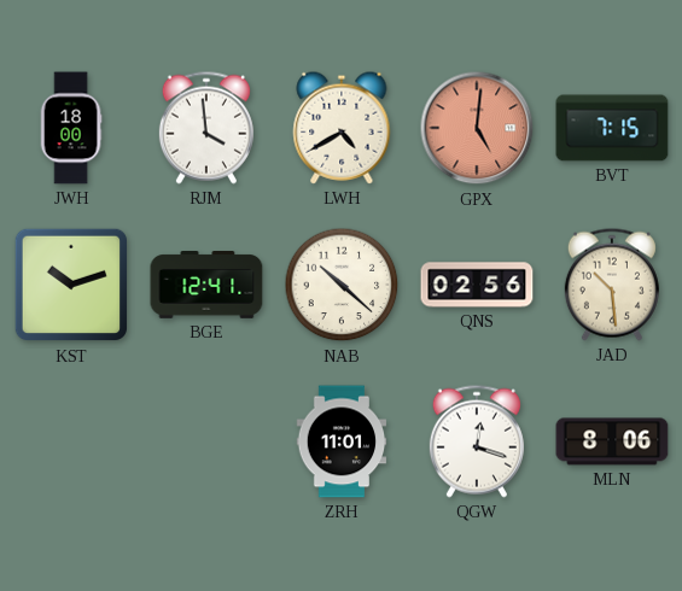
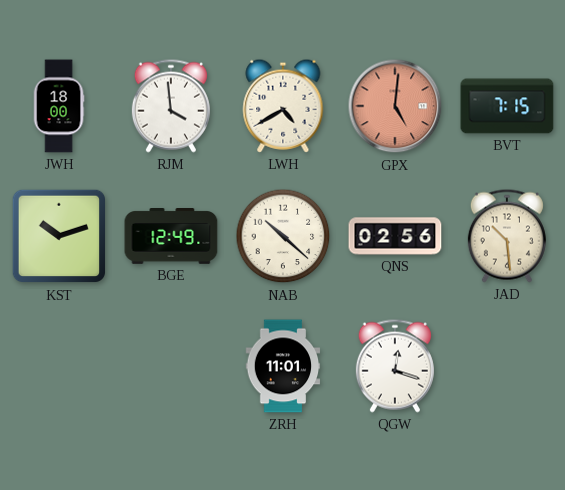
BGE: 12:41 -> 12:49
MLN: 8:06 -> none
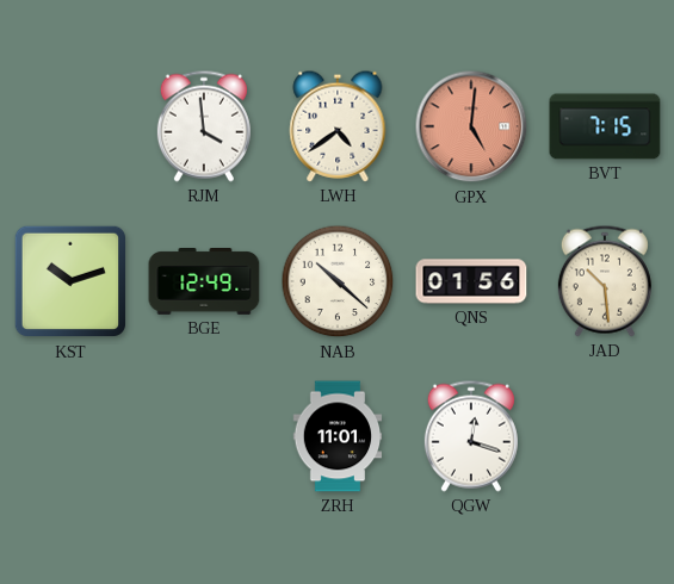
JWH: 18:00 -> none
LWH: 4:40 -> 4:39
QNS: 02:56 -> 01:56
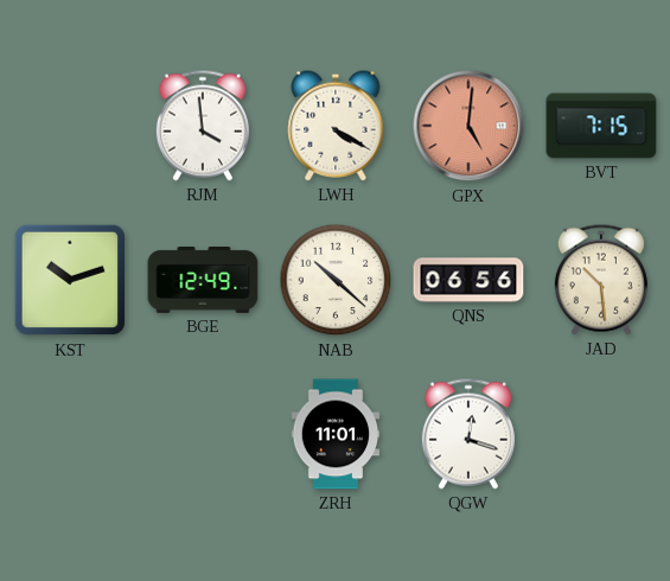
LWH: 4:39 -> 4:20
QNS: 01:56 -> 06:56
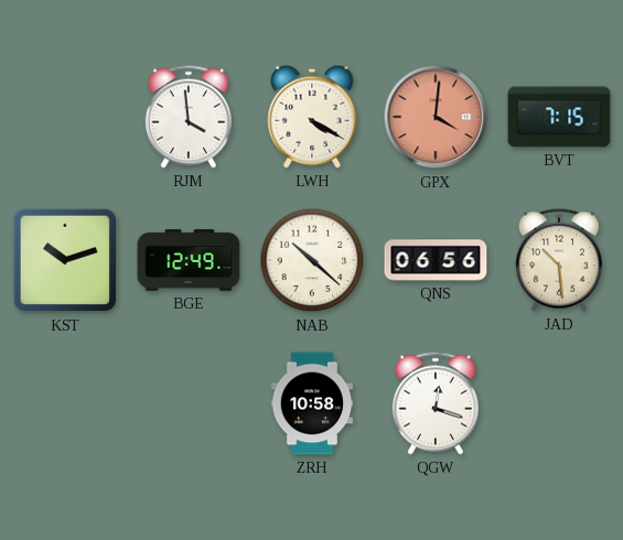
GPX: 5:01 -> 4:01
ZRH: 11:01 -> 10:58
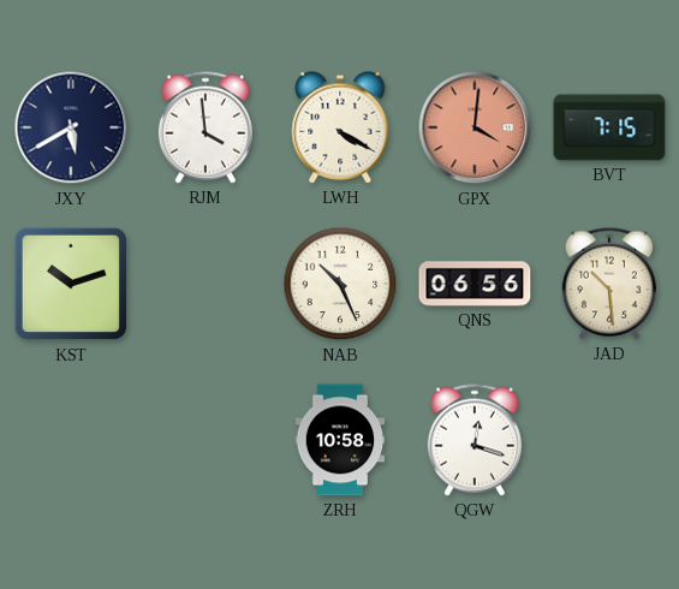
JXY: none -> 5:40
BGE: 12:49 -> none
NAB: 10:22 -> 10:26
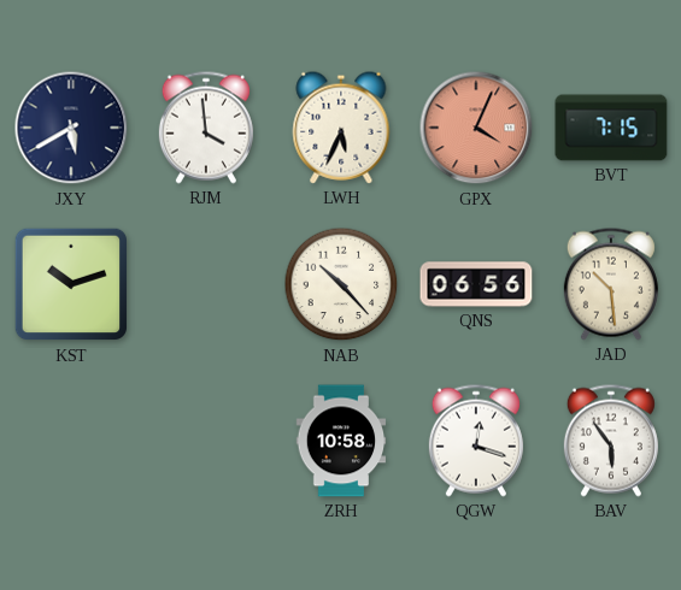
LWH: 4:20 -> 5:34
GPX: 4:01 -> 4:04
NAB: 10:26 -> 10:23
BAV: none -> 5:54
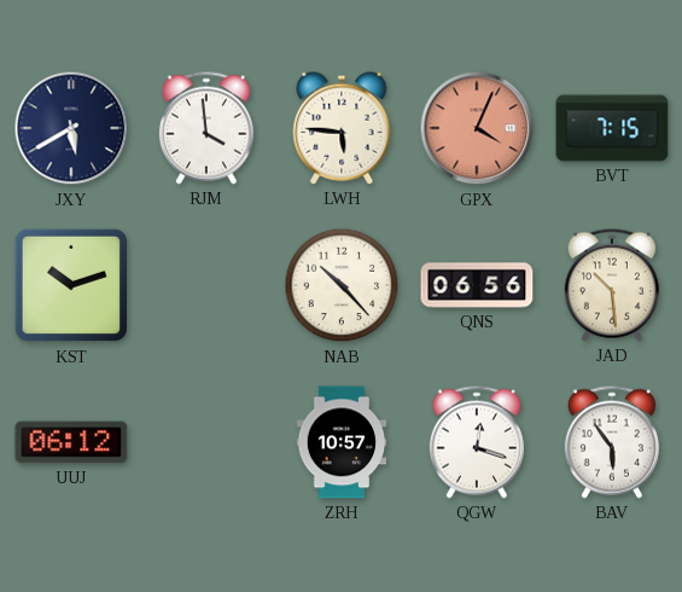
LWH: 5:34 -> 5:46
UUJ: none -> 06:12
ZRH: 10:58 -> 10:57
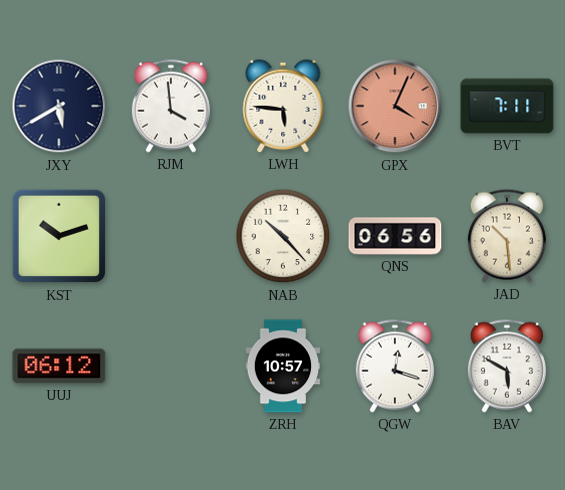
BVT: 7:15 -> 7:11
BAV: 5:54 -> 5:50
